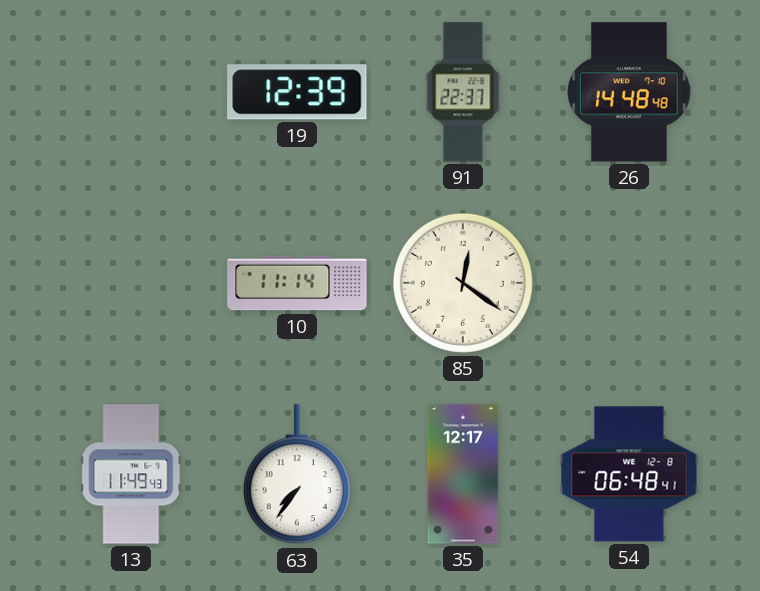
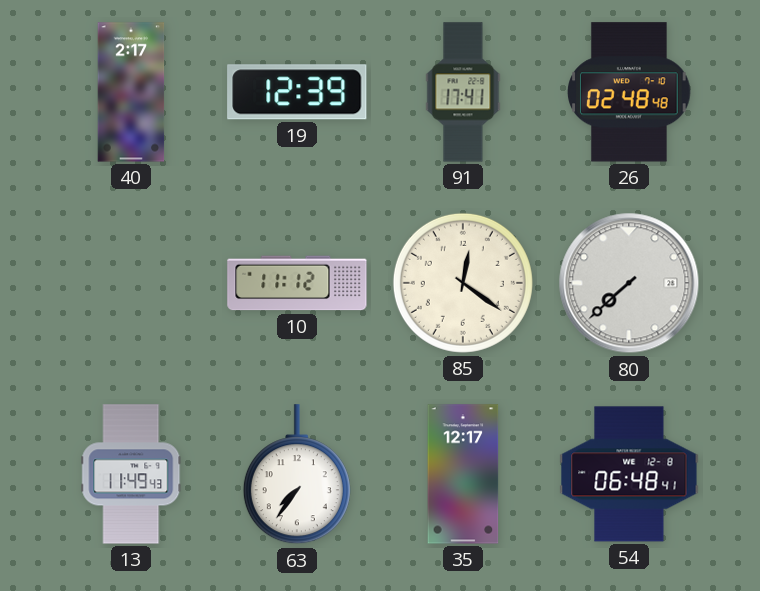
40: none -> 2:17
91: 22:37 -> 17:41
26: 14:48 -> 02:48
10: 11:14 -> 11:12
80: none -> 7:38
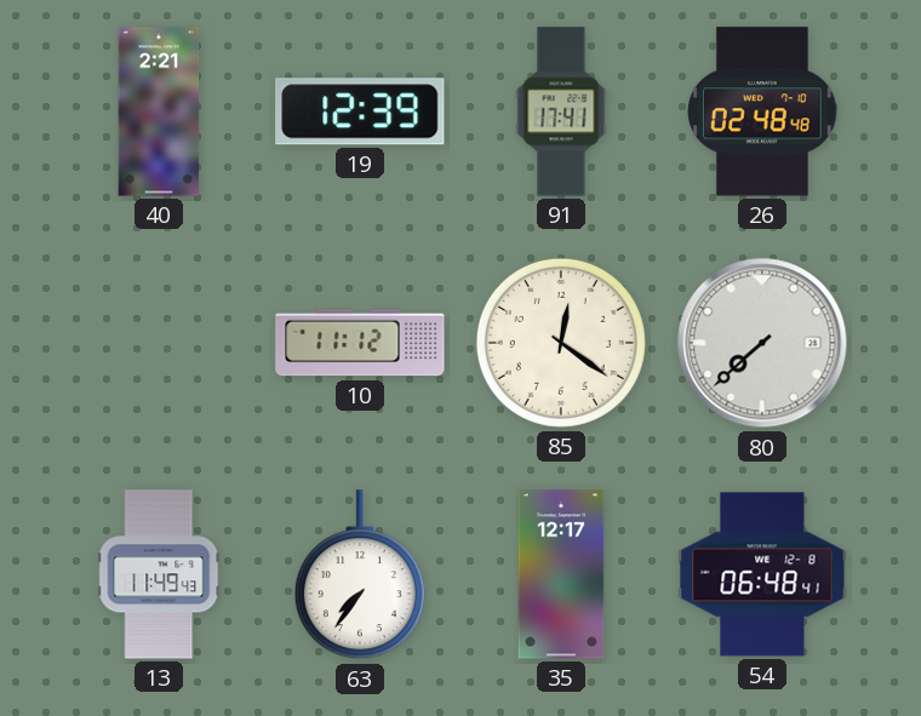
40: 2:17 -> 2:21
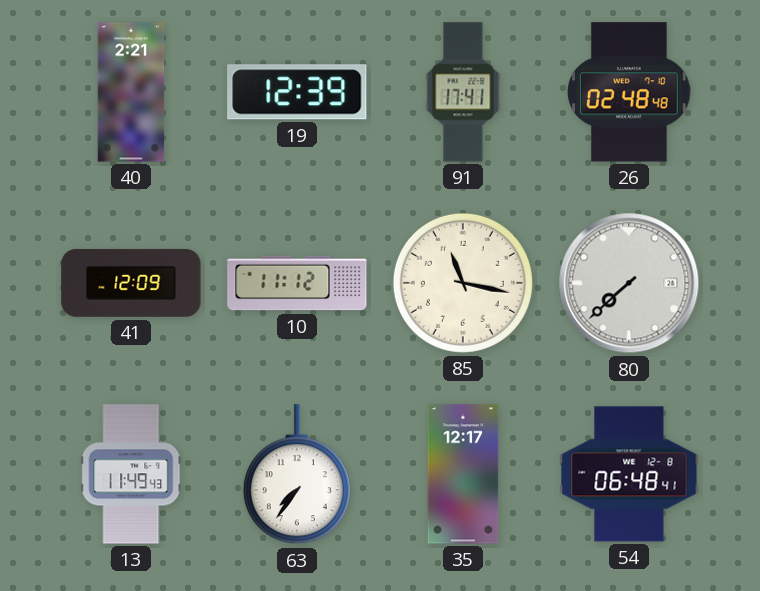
41: none -> 12:09
85: 12:21 -> 11:17
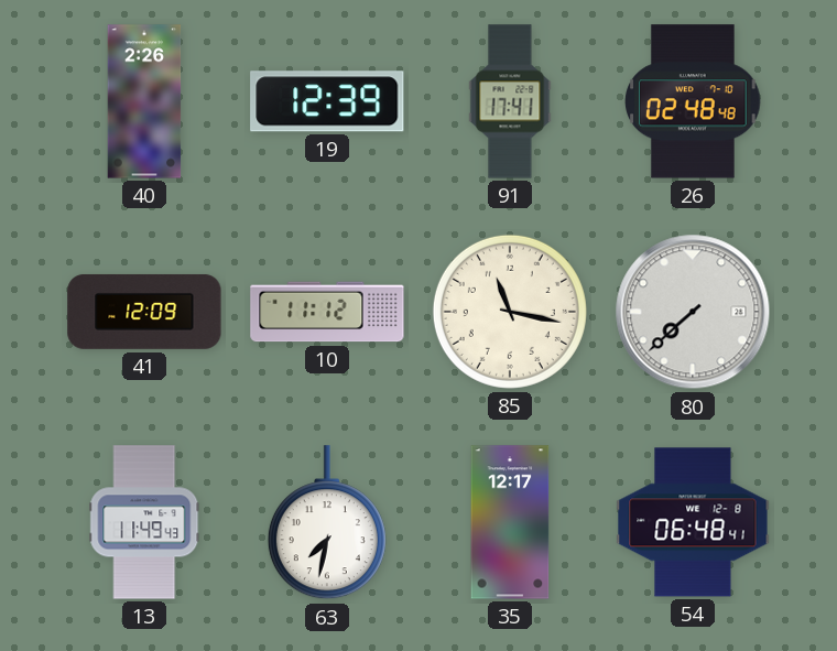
40: 2:21 -> 2:26
63: 7:36 -> 7:32
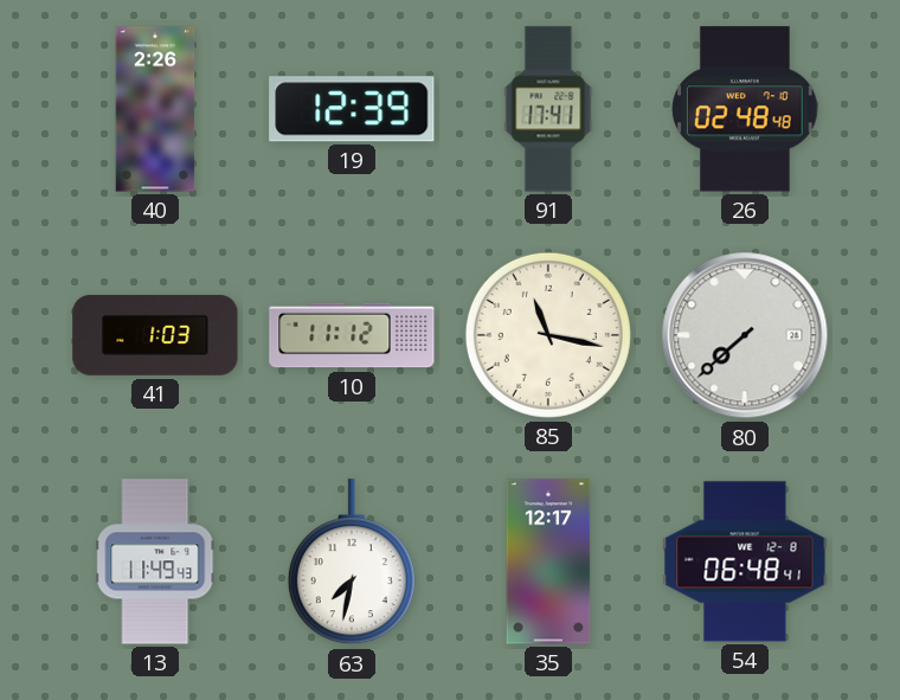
41: 12:09 -> 1:03
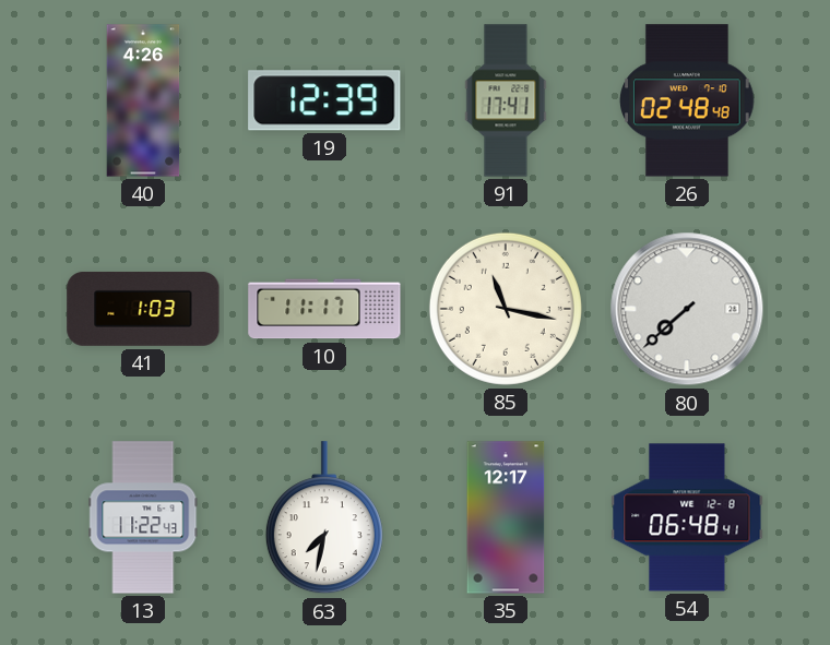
40: 2:26 -> 4:26
10: 11:12 -> 11:17
13: 11:49 -> 11:22
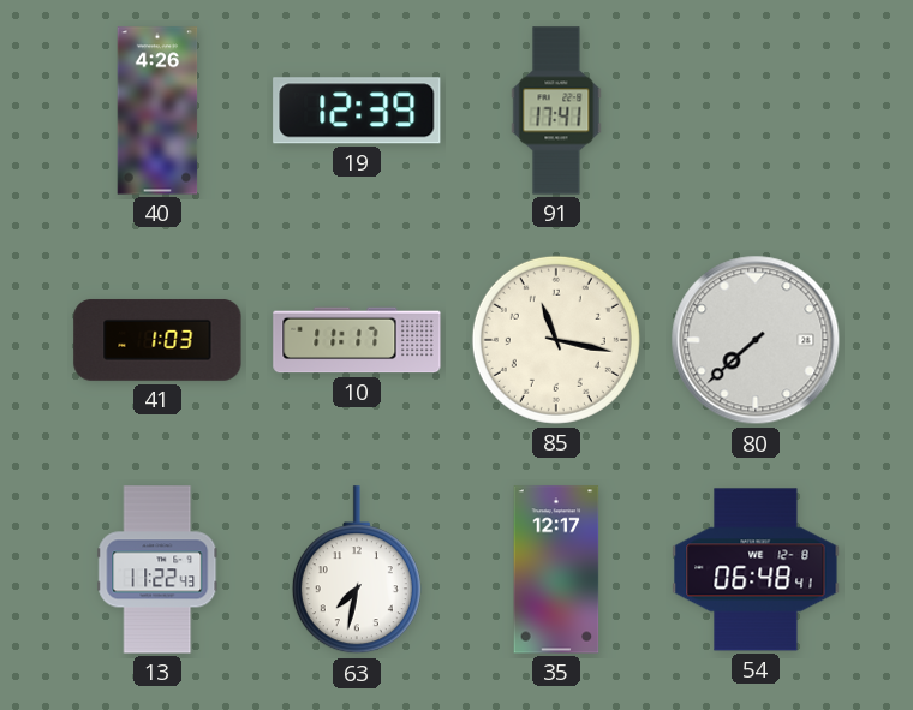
26: 02:48 -> none
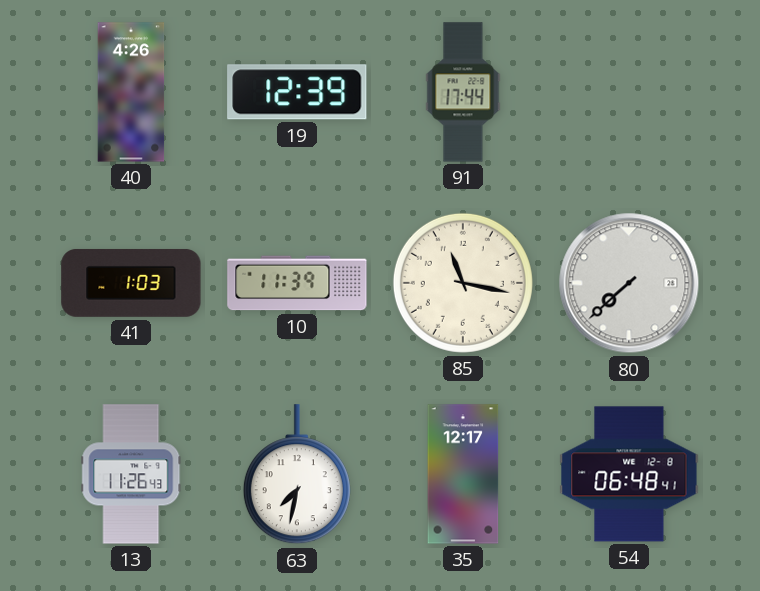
91: 17:41 -> 17:44
10: 11:17 -> 11:39
13: 11:22 -> 11:26
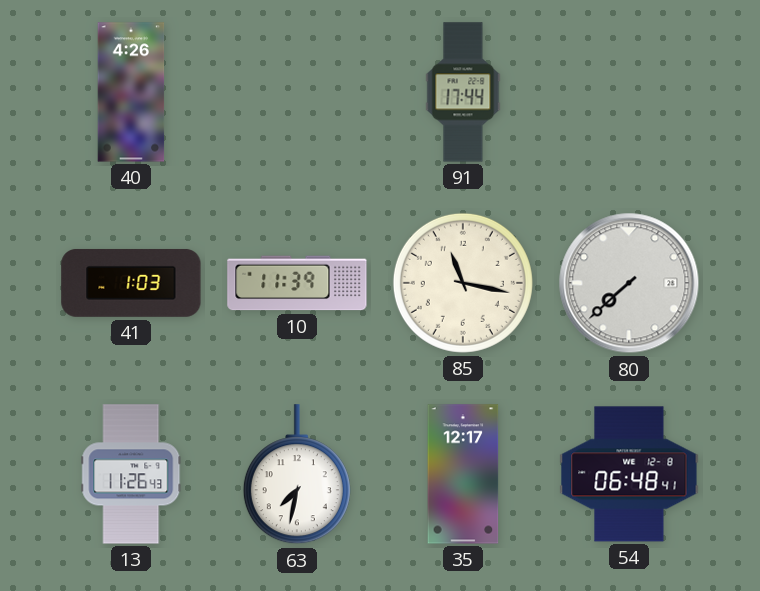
19: 12:39 -> none
